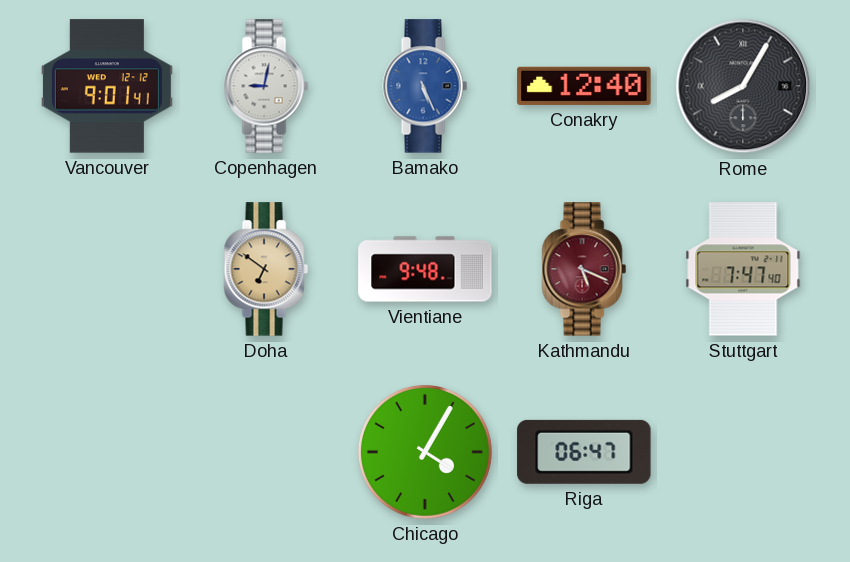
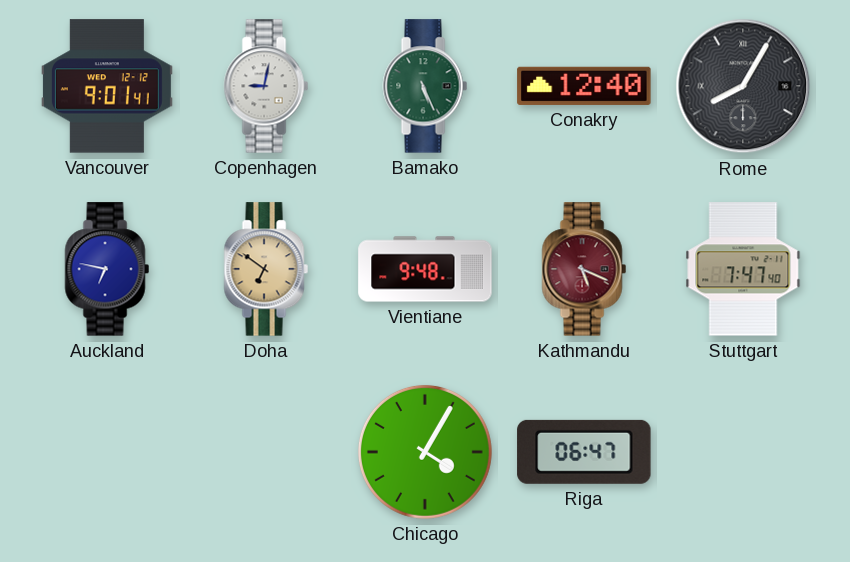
Bamako dial: blue -> green
Auckland: none -> 6:47
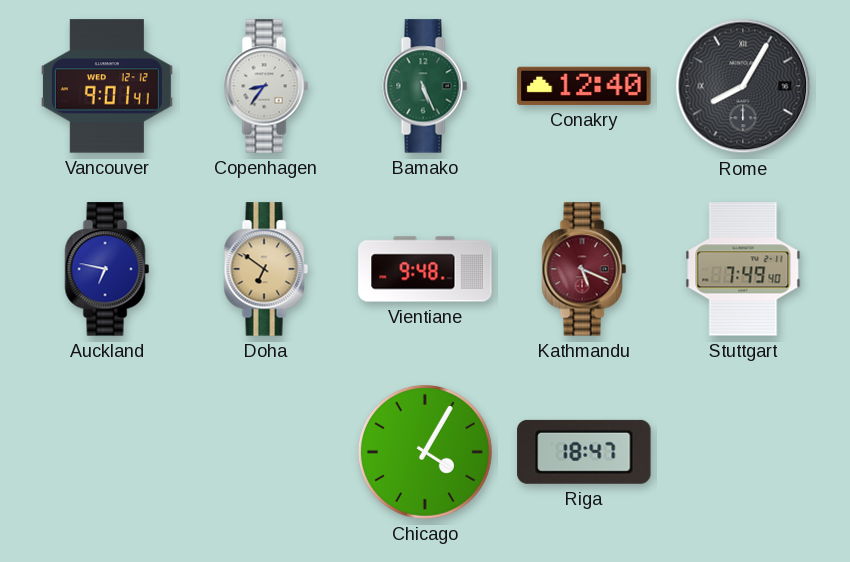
Copenhagen: 9:02 -> 8:36
Stuttgart: 7:47 -> 7:49
Riga: 06:47 -> 18:47
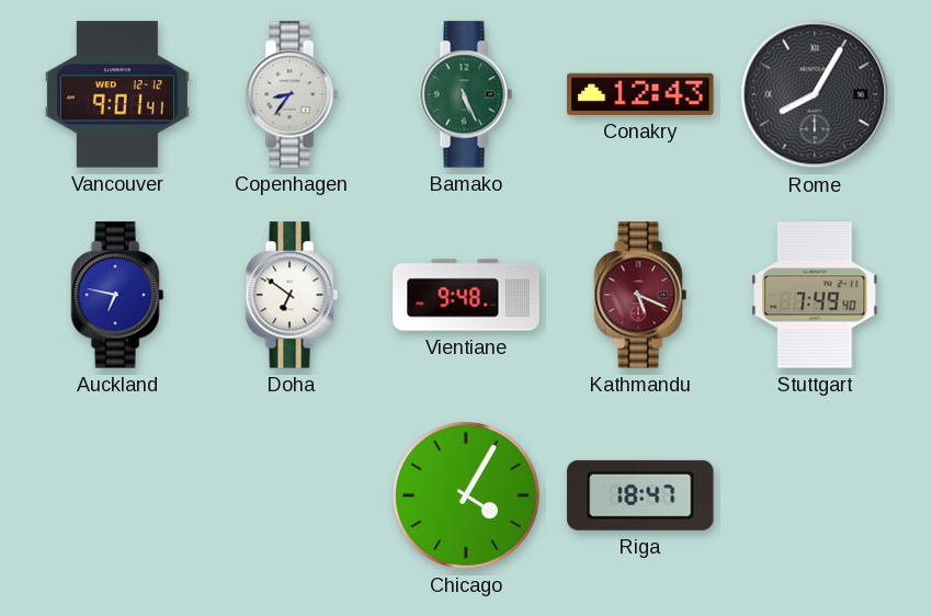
Conakry: 12:40 -> 12:43
Doha dial: champagne -> white
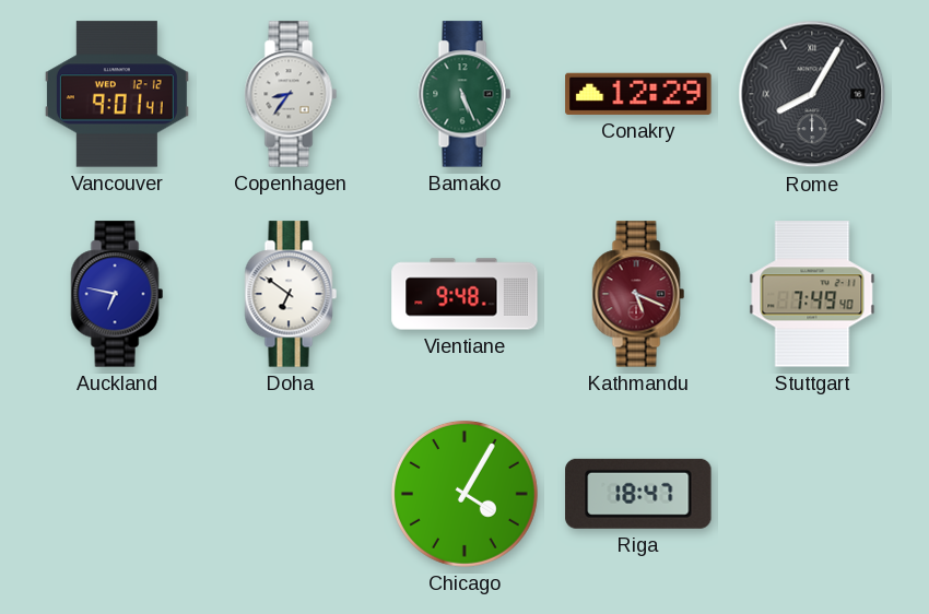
Conakry: 12:43 -> 12:29
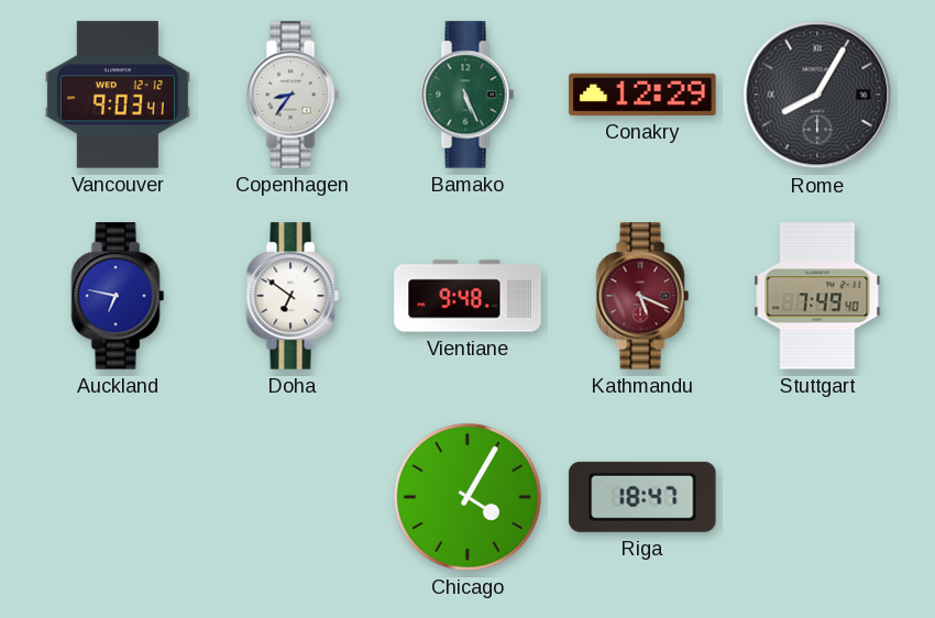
Vancouver: 9:01 -> 9:03
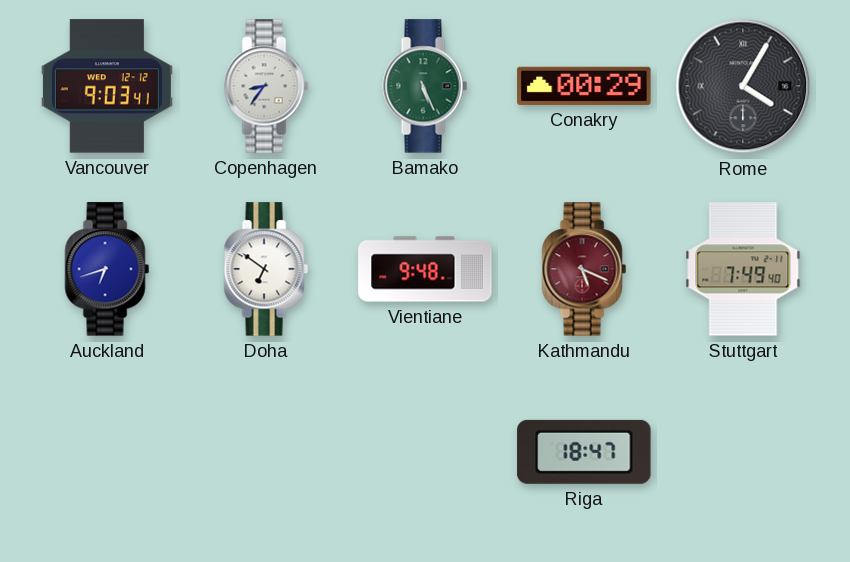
Conakry: 12:29 -> 00:29
Rome: 8:05 -> 4:05
Auckland: 6:47 -> 6:42
Chicago: 4:05 -> none
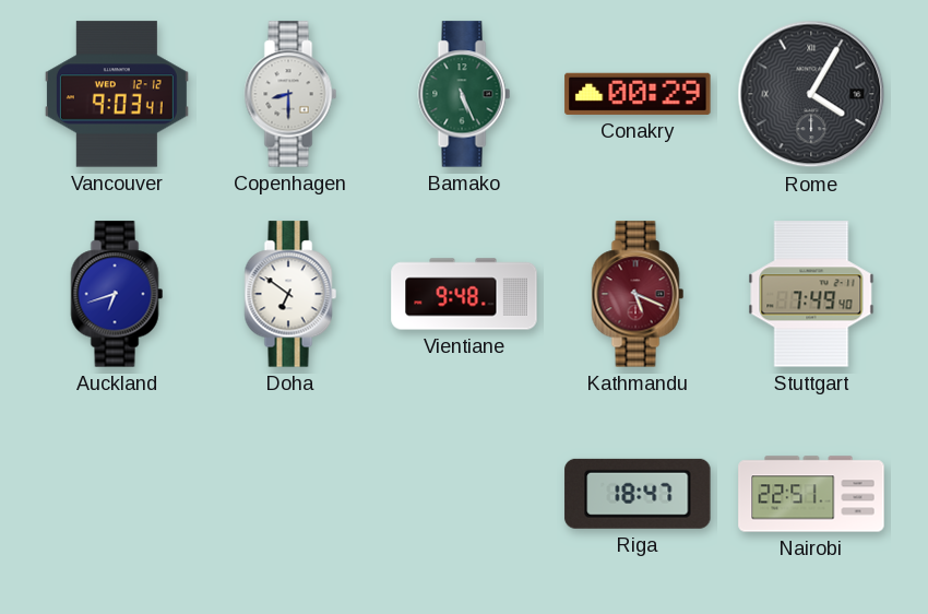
Copenhagen: 8:36 -> 8:30
Nairobi: none -> 22:51
